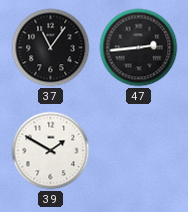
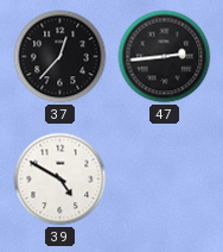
37: 11:06 -> 12:37
39: 1:50 -> 4:50
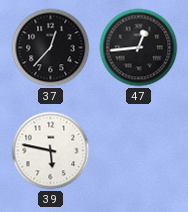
47: 2:44 -> 12:44
39: 4:50 -> 5:47
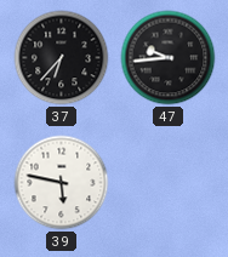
37: 12:37 -> 6:37
47: 12:44 -> 9:44
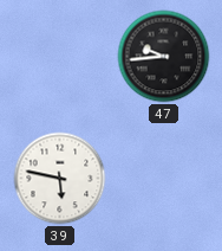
37: 6:37 -> none
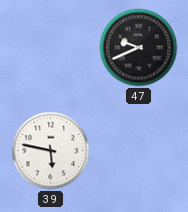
47: 9:44 -> 9:41
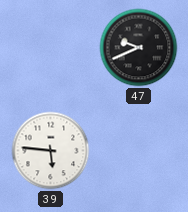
39: 5:47 -> 5:46
